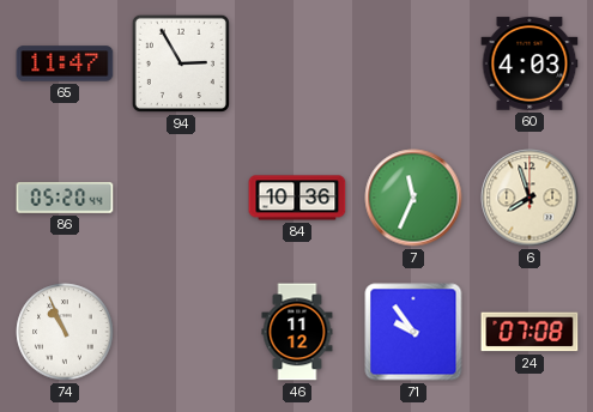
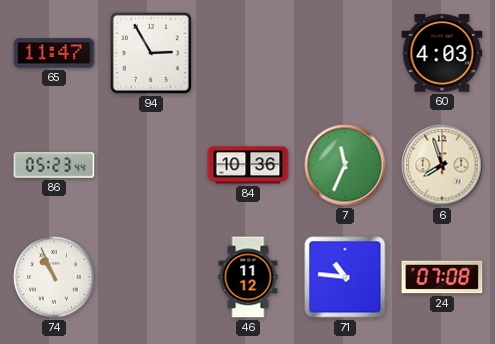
86: 05:20 -> 05:23
71: 9:54 -> 10:46
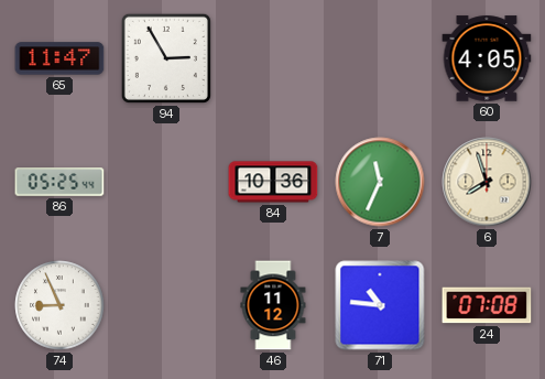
60: 4:03 -> 4:05
86: 05:23 -> 05:25
74: 10:56 -> 8:56
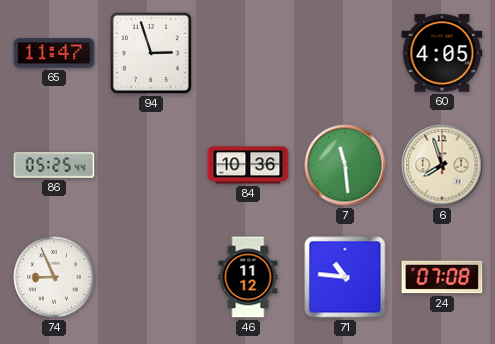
94: 2:55 -> 2:57
7: 11:34 -> 11:29
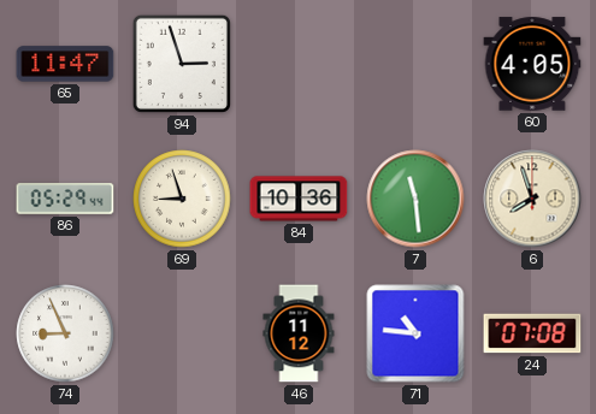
86: 05:25 -> 05:29
69: none -> 8:57
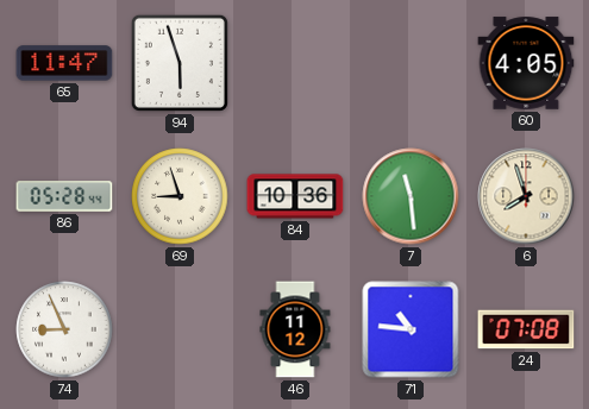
94: 2:57 -> 5:57
86: 05:29 -> 05:28
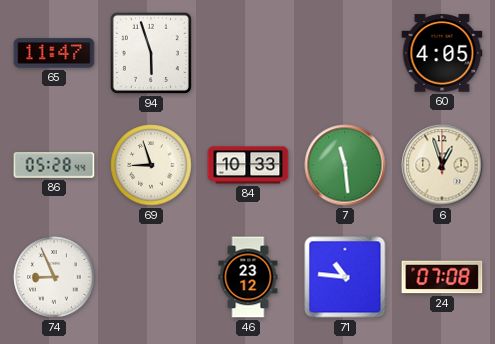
84: 10:36 -> 10:33
6: 7:57 -> 12:57
46: 11:12 -> 23:12
